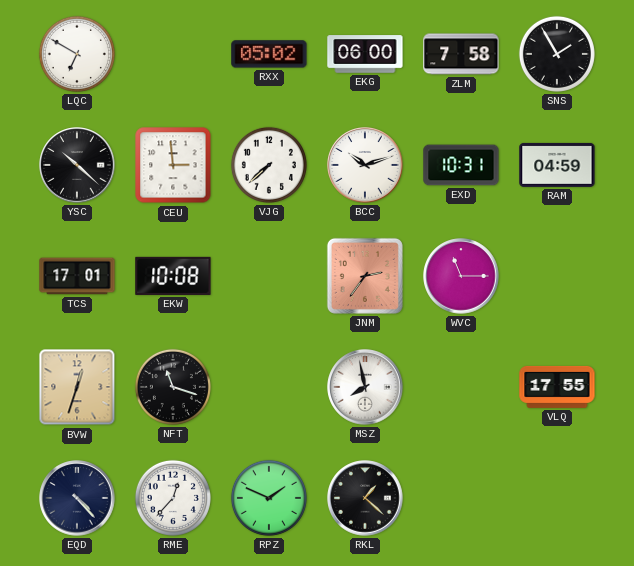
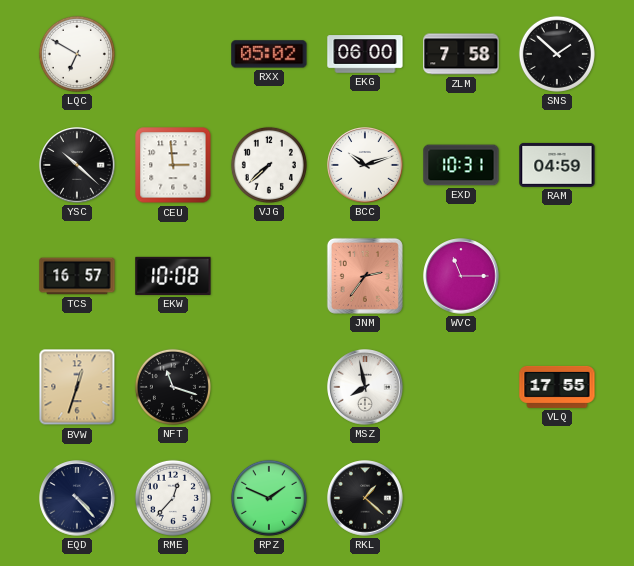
SNS: 1:55 -> 1:52
TCS: 17:01 -> 16:57
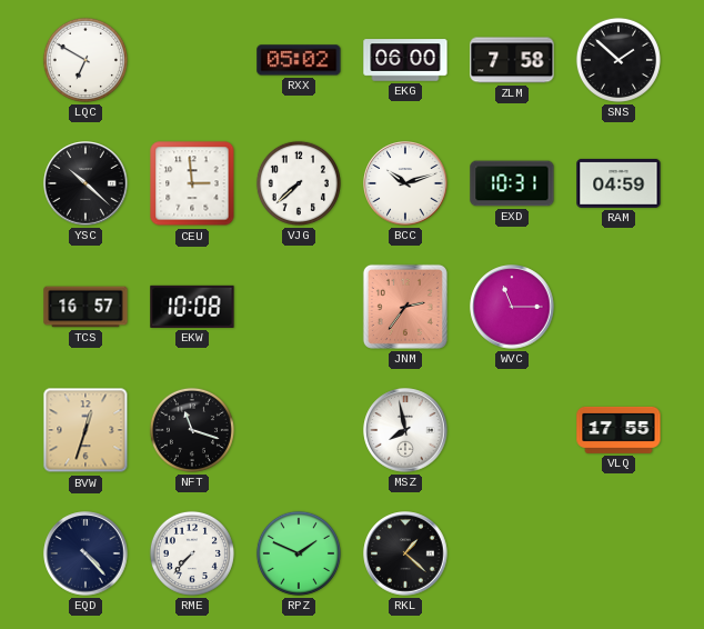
RME: 12:37 -> 7:37
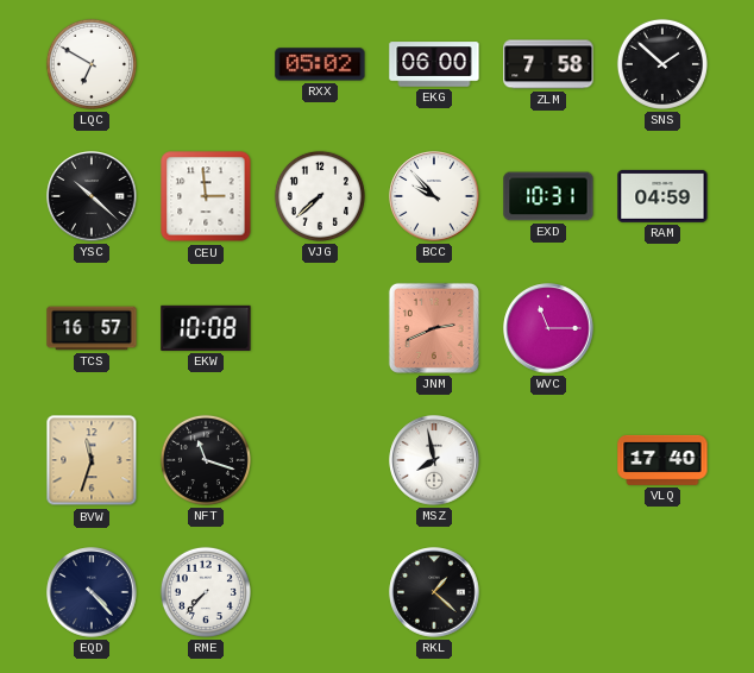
BCC: 10:12 -> 9:53
JNM: 2:36 -> 2:41
BVW: 12:33 -> 11:33
VLQ: 17:55 -> 17:40
RPZ: 1:49 -> none
